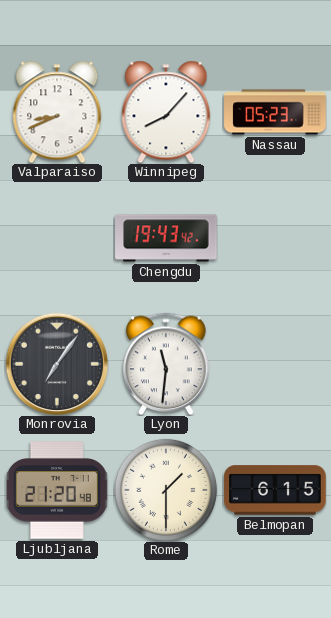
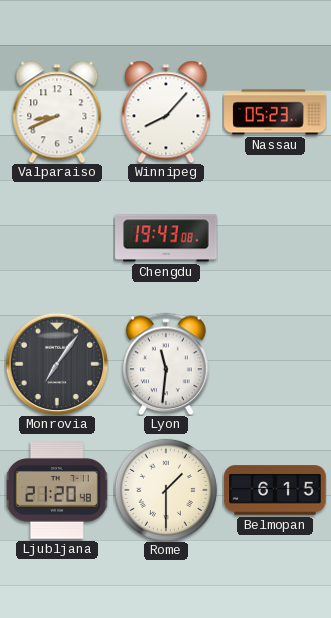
Chengdu: 19:43:42 -> 19:43:08
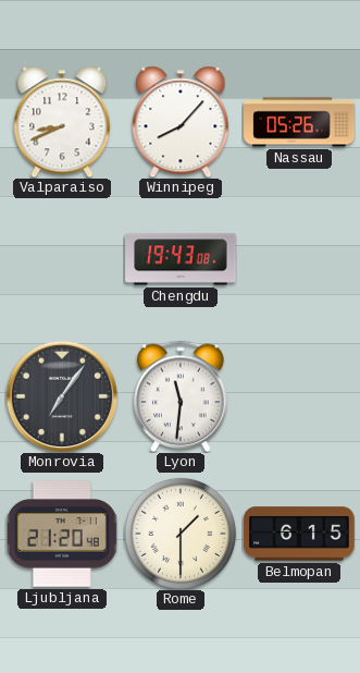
Nassau: 05:23 -> 05:26
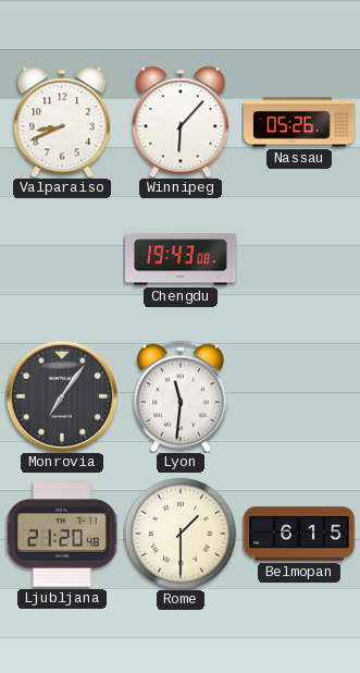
Winnipeg: 8:07 -> 6:07
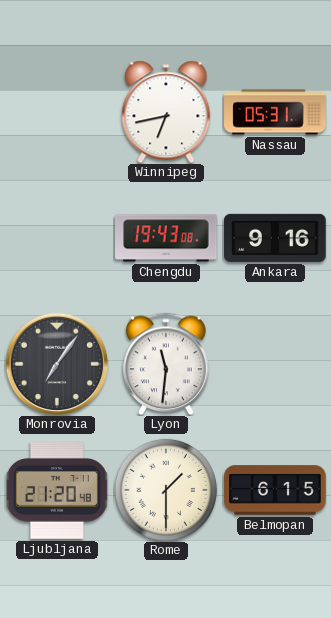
Valparaiso: 8:41 -> none
Winnipeg: 6:07 -> 6:43
Nassau: 05:26 -> 05:31
Ankara: none -> 9:16
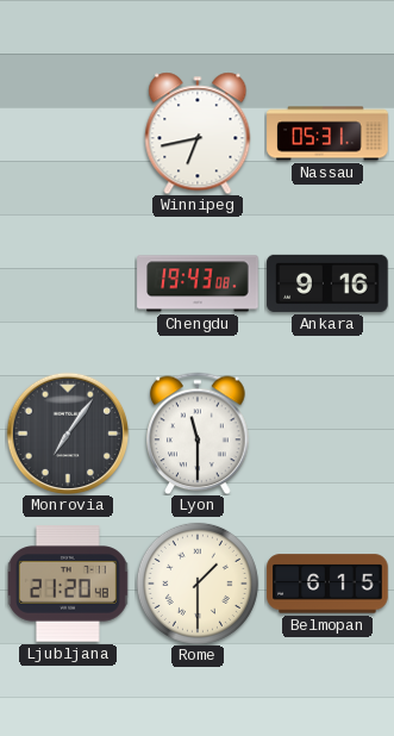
Lyon: 11:31 -> 11:30
